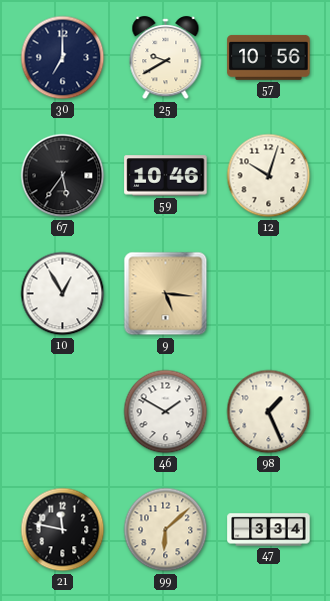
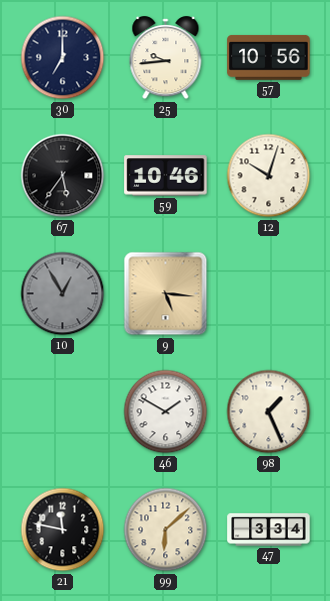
25: 9:40 -> 9:44
10 dial: white -> grey
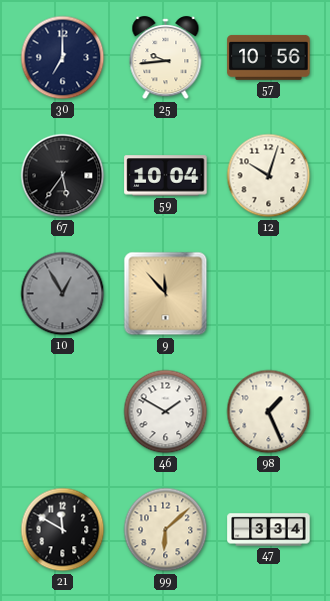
59: 10:46 -> 10:04
9: 5:16 -> 11:53
21: 11:47 -> 11:50
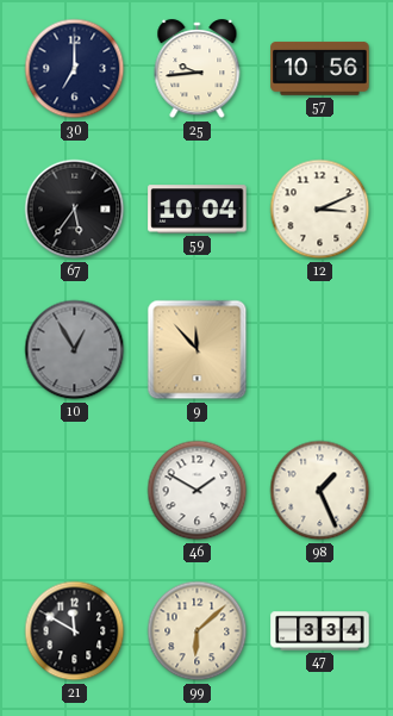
12: 10:03 -> 3:11
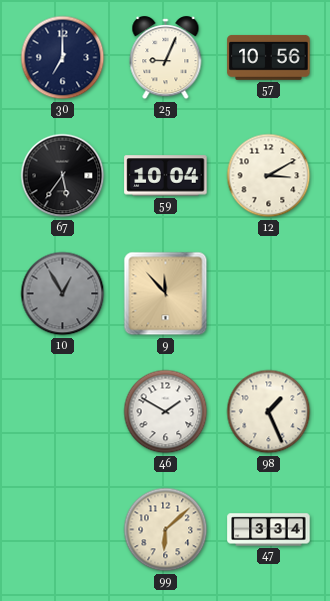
25: 9:44 -> 9:04
12: 3:11 -> 3:10
21: 11:50 -> none
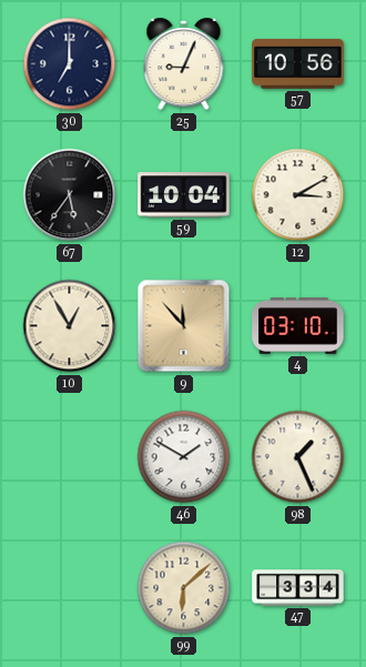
10 dial: grey -> cream
4: none -> 03:10
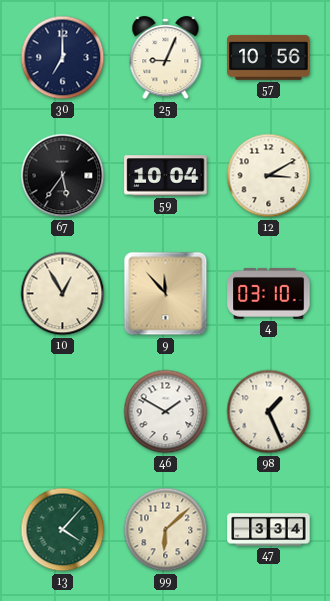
13: none -> 4:07
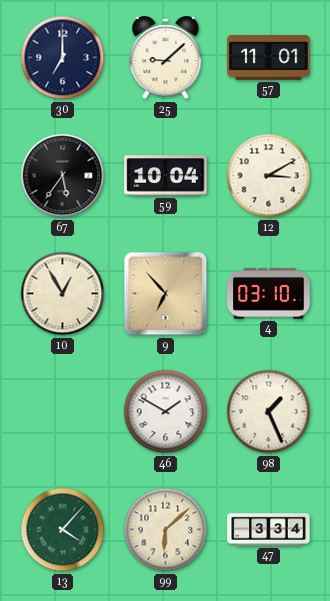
25: 9:04 -> 9:08
57: 10:56 -> 11:01
9: 11:53 -> 6:53
